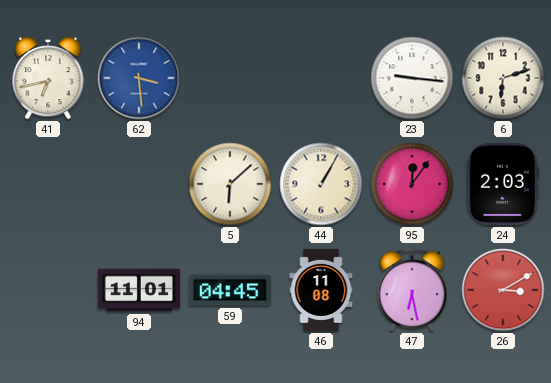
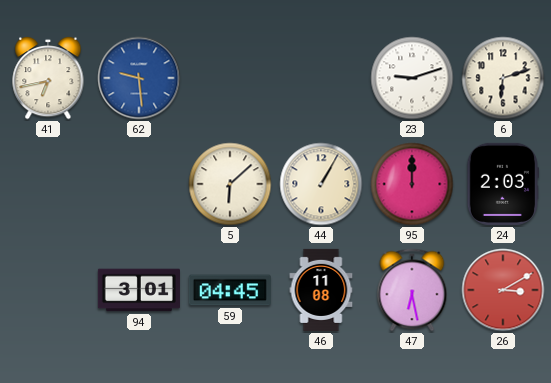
62: 3:29 -> 9:29
23: 9:16 -> 9:12
95: 12:06 -> 12:00
94: 11:01 -> 3:01
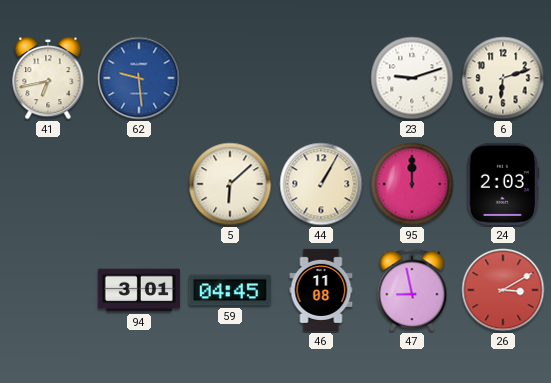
47: 6:28 -> 8:58
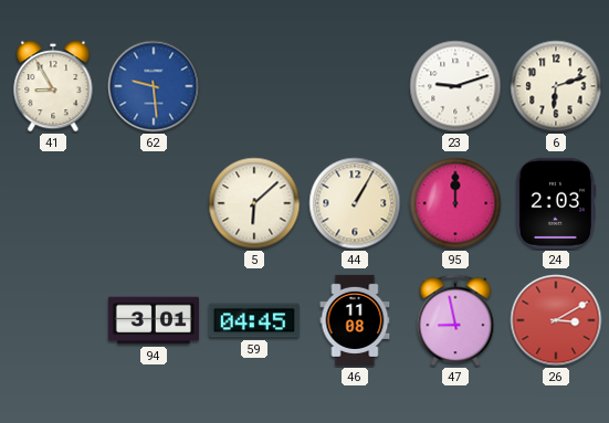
41: 6:43 -> 8:55
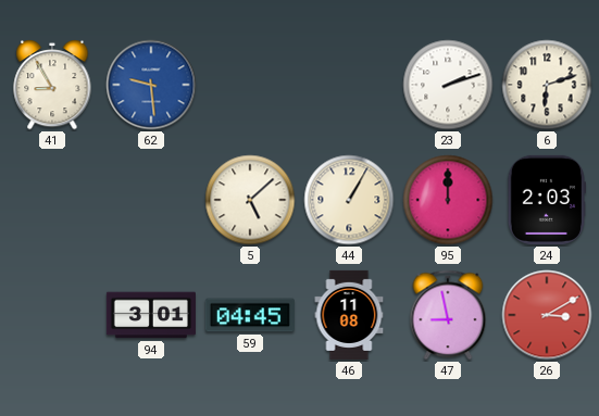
23: 9:12 -> 2:12
5: 6:08 -> 5:08
